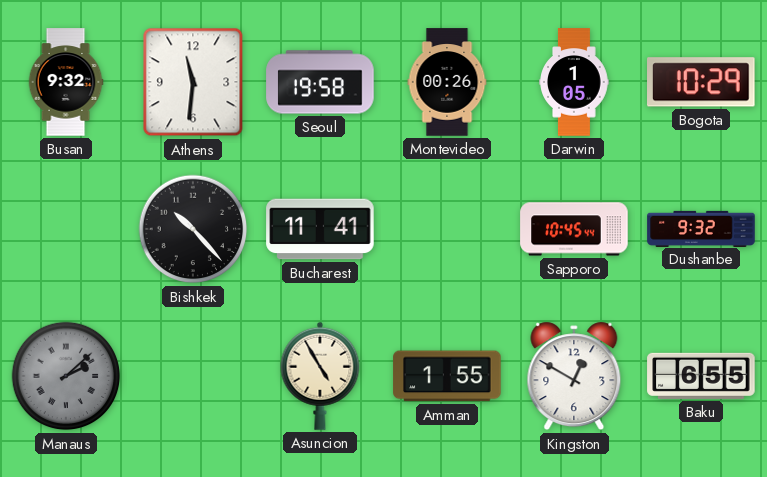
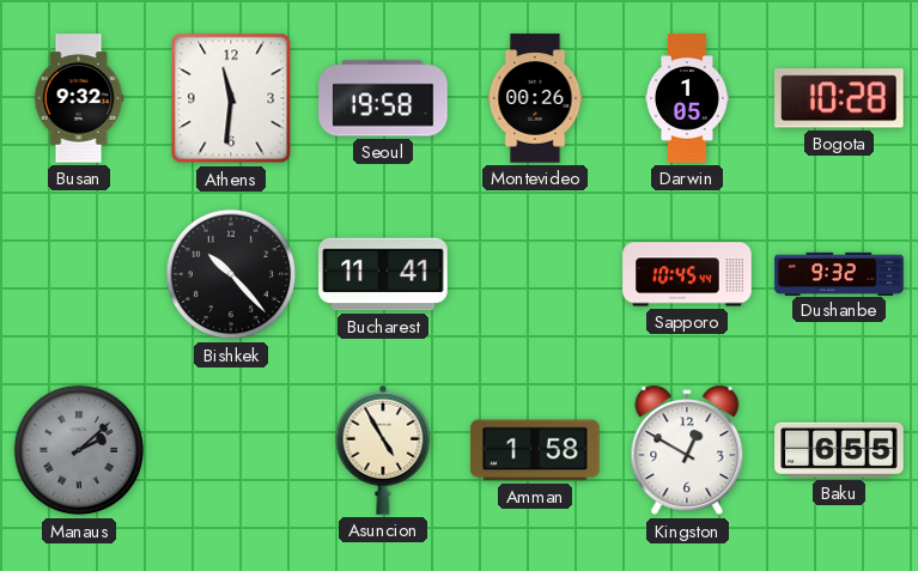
Bogota: 10:29 -> 10:28
Amman: 1:55 -> 1:58
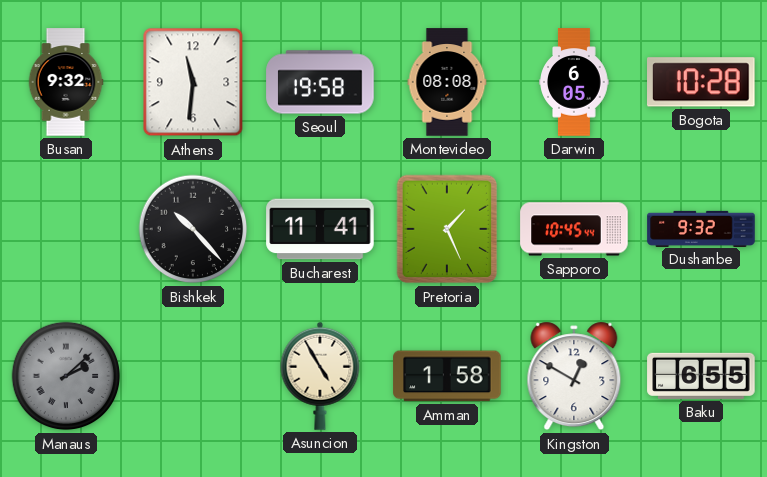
Montevideo: 00:26 -> 08:08
Darwin: 1:05 -> 6:05
Pretoria: none -> 1:26
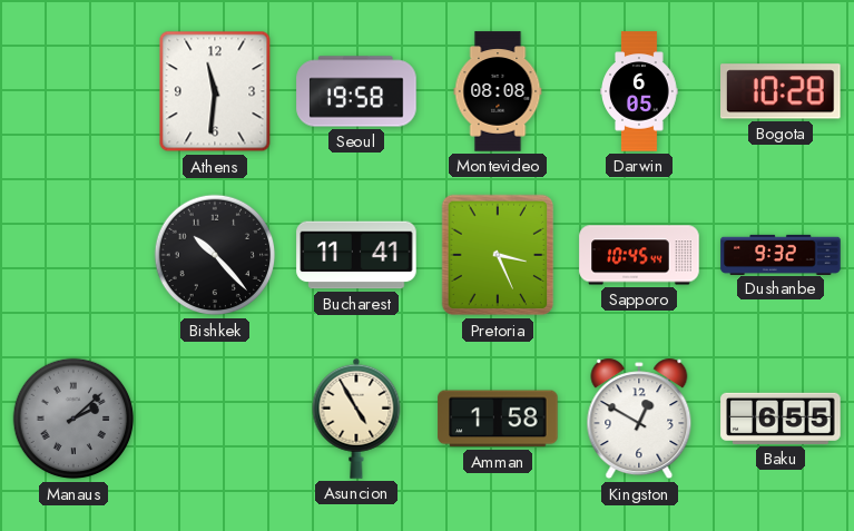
Busan: 9:32 -> none
Pretoria: 1:26 -> 3:26
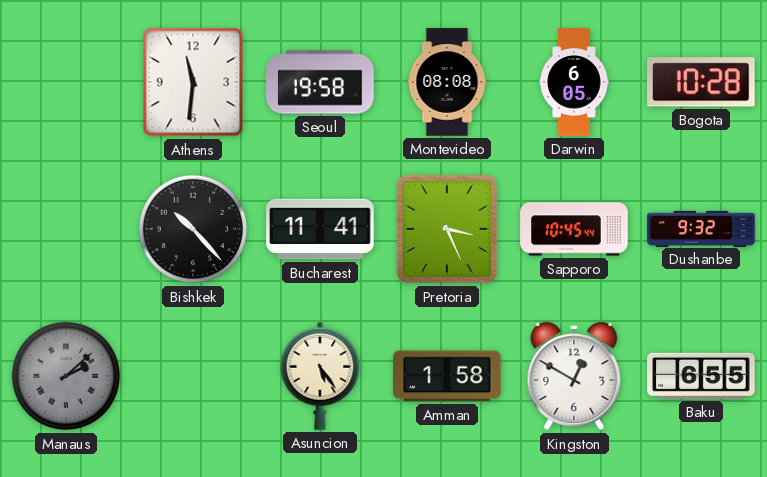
Asuncion: 4:55 -> 5:24
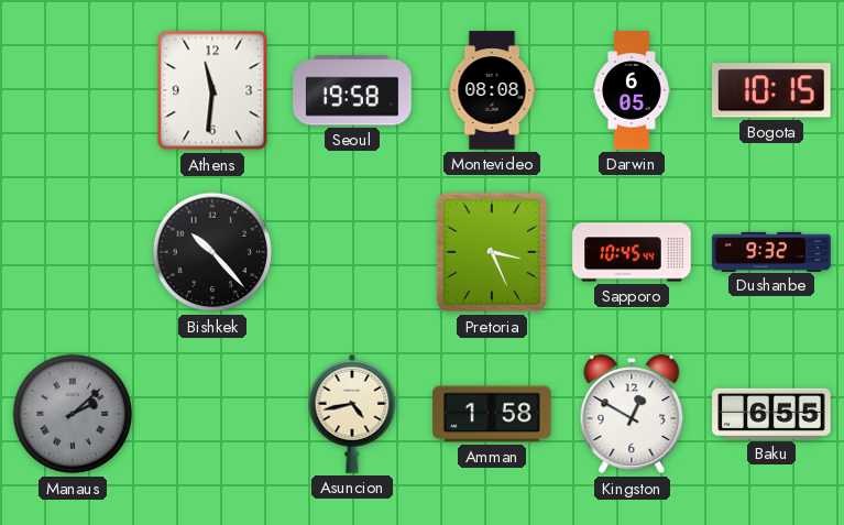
Bogota: 10:28 -> 10:15
Bucharest: 11:41 -> none
Asuncion: 5:24 -> 4:43
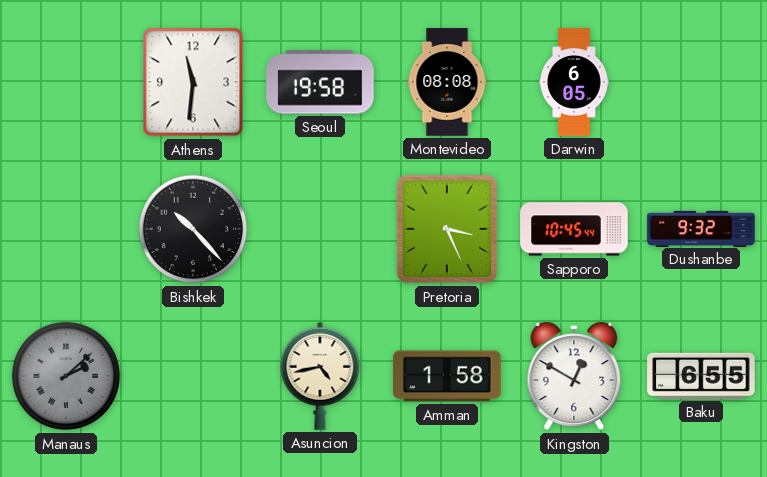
Bogota: 10:15 -> none
